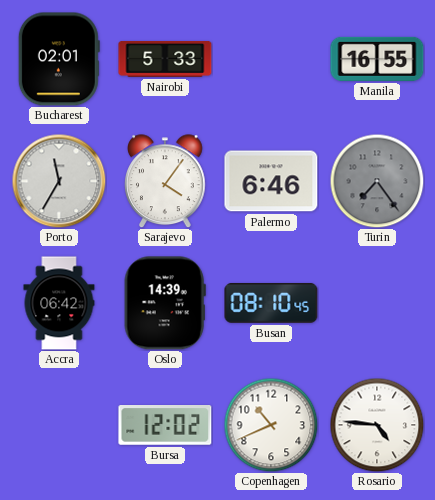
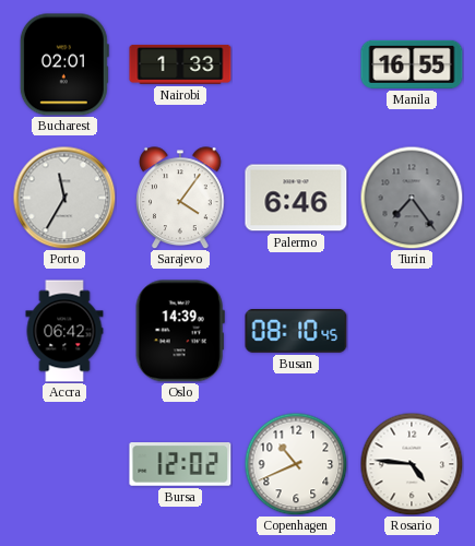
Nairobi: 5:33 -> 1:33
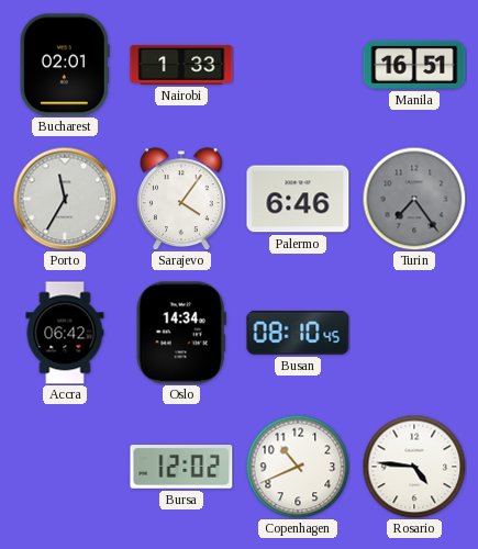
Manila: 16:55 -> 16:51
Oslo: 14:39 -> 14:34
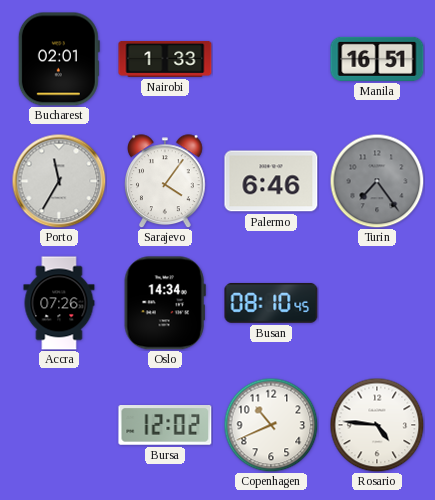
Accra: 06:42 -> 07:26
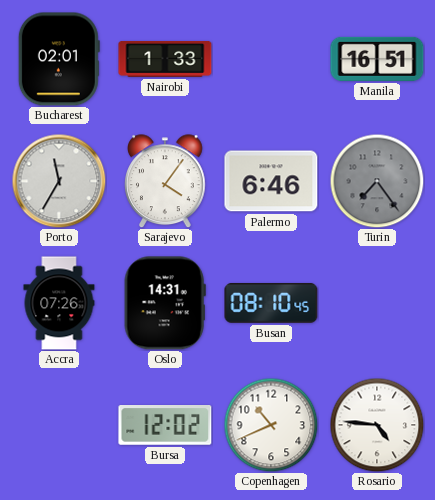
Oslo: 14:34 -> 14:31
